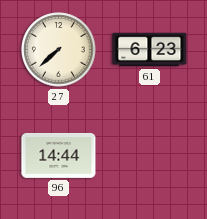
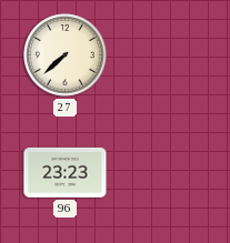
61: 6:23 -> none
96: 14:44 -> 23:23
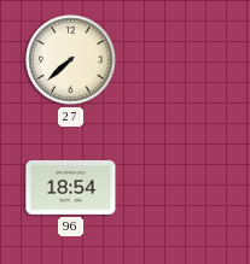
96: 23:23 -> 18:54
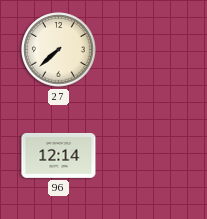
96: 18:54 -> 12:14
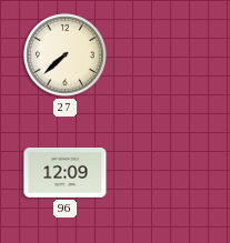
96: 12:14 -> 12:09
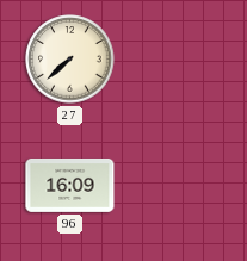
96: 12:09 -> 16:09
